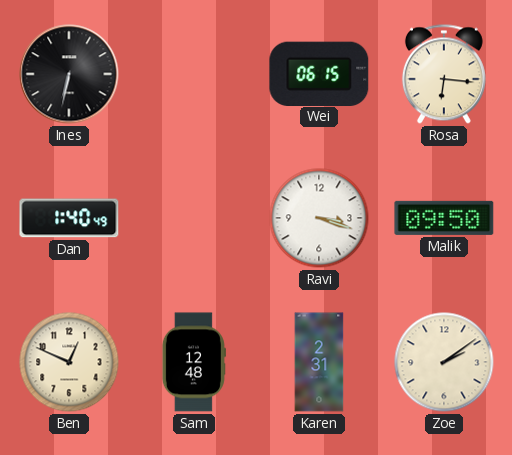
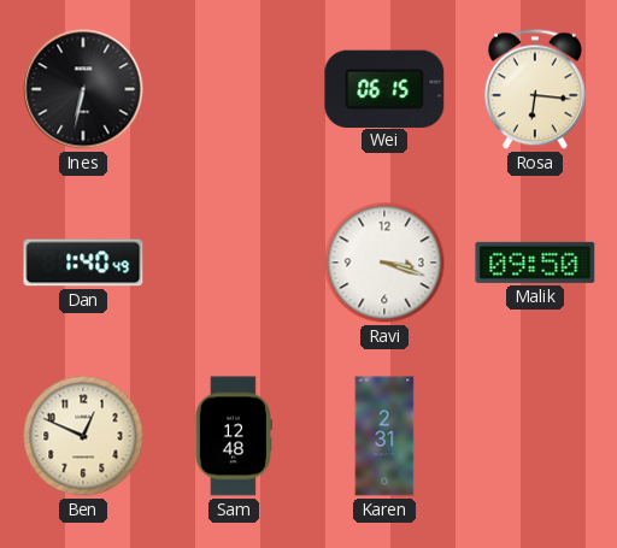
Zoe: 2:09 -> none
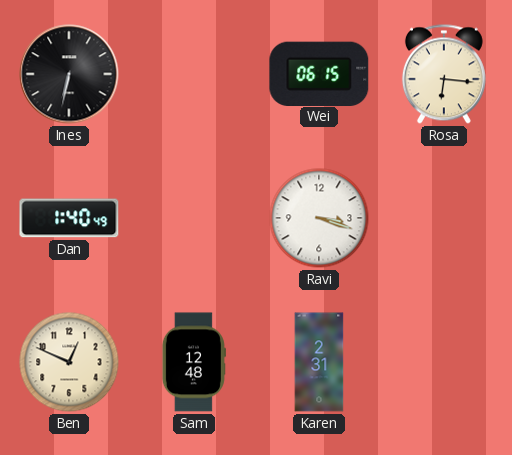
Malik: 09:50 -> none
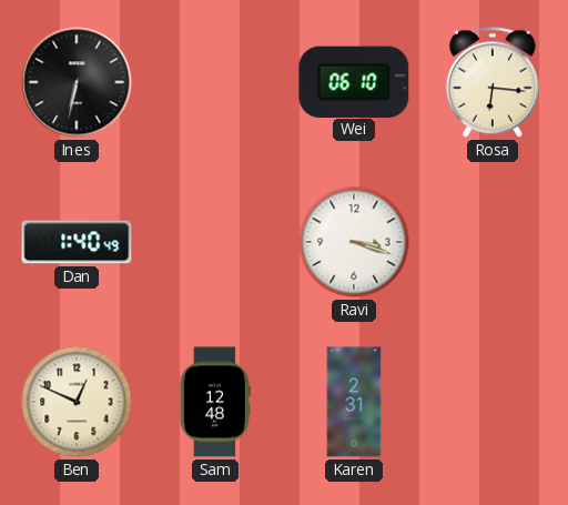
Wei: 06:15 -> 06:10
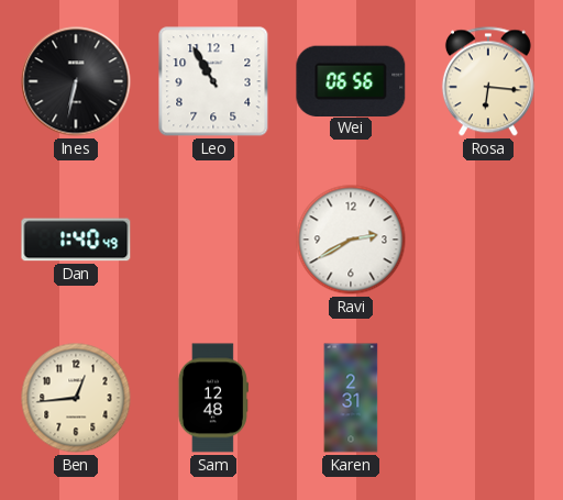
Leo: none -> 10:55
Wei: 06:10 -> 06:56
Ravi: 3:18 -> 2:40
Ben: 12:49 -> 12:44
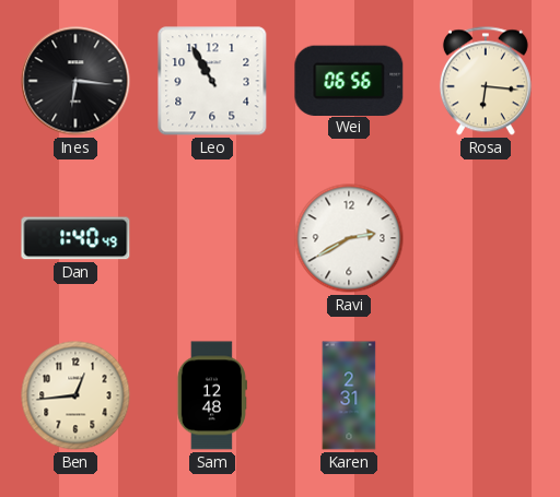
Ines: 6:32 -> 6:16
